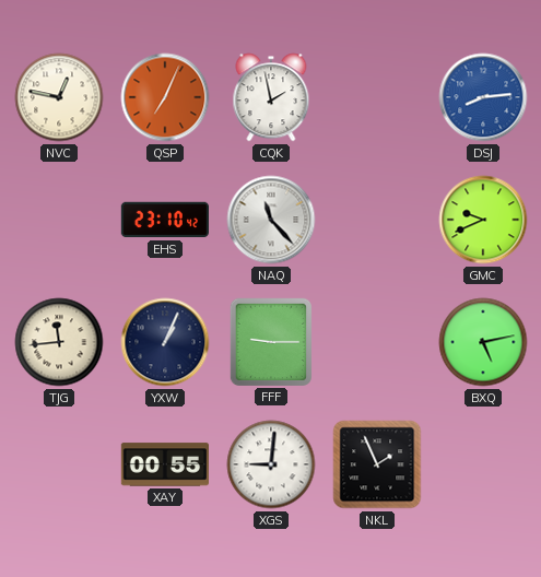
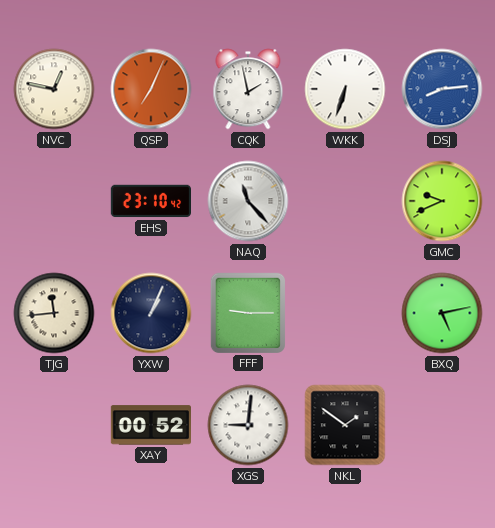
WKK: none -> 6:33
XAY: 00:55 -> 00:52
NKL: 1:56 -> 1:51
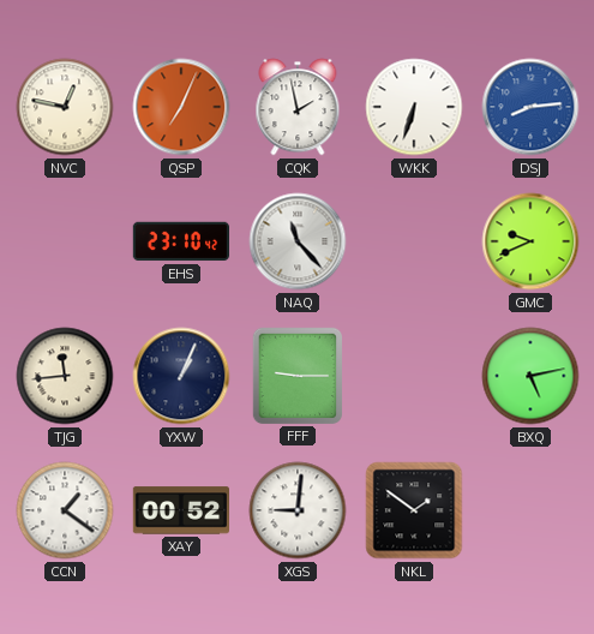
CCN: none -> 1:21
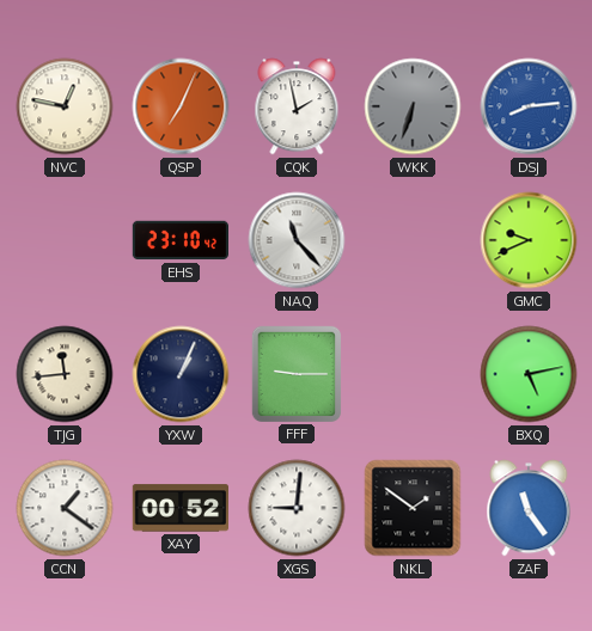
WKK dial: white -> grey
ZAF: none -> 11:24
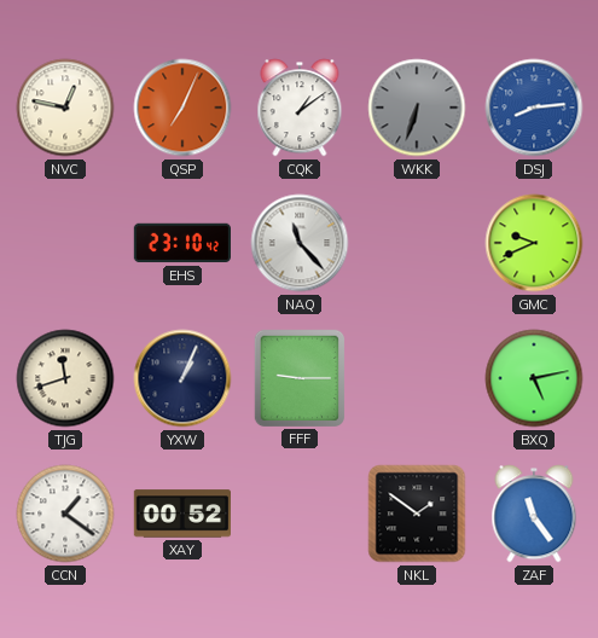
CQK: 1:58 -> 1:09
TJG: 11:44 -> 11:42
XGS: 9:01 -> none
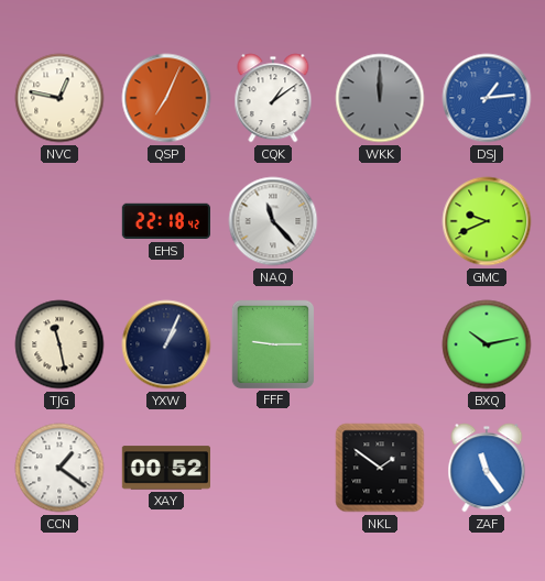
WKK: 6:33 -> 12:00
DSJ: 8:14 -> 1:14
EHS: 23:10 -> 22:18
TJG: 11:42 -> 11:28
BXQ: 5:13 -> 10:13
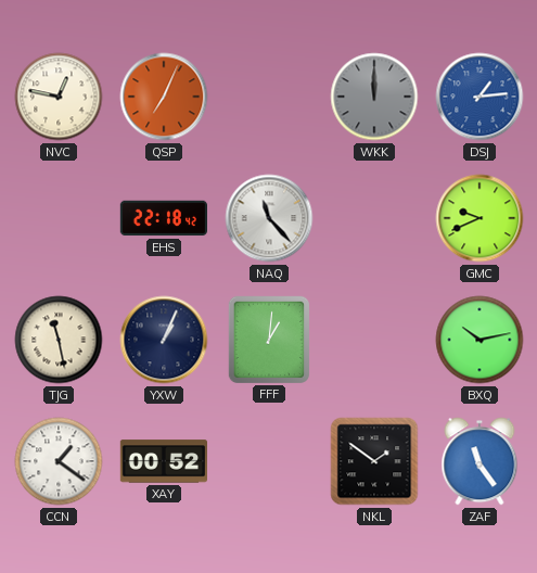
CQK: 1:09 -> none
FFF: 9:15 -> 1:01
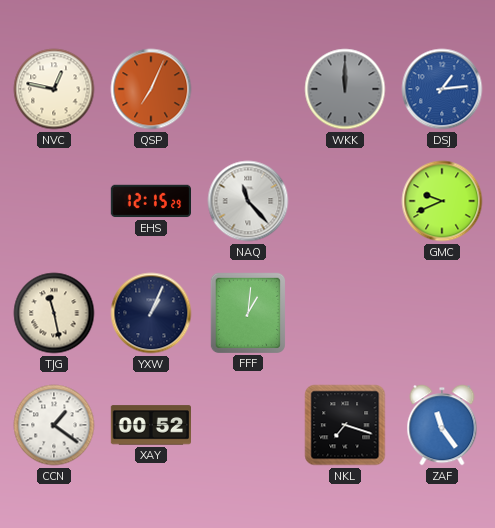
EHS: 22:18 -> 12:15
BXQ: 10:13 -> none
NKL: 1:51 -> 7:18
